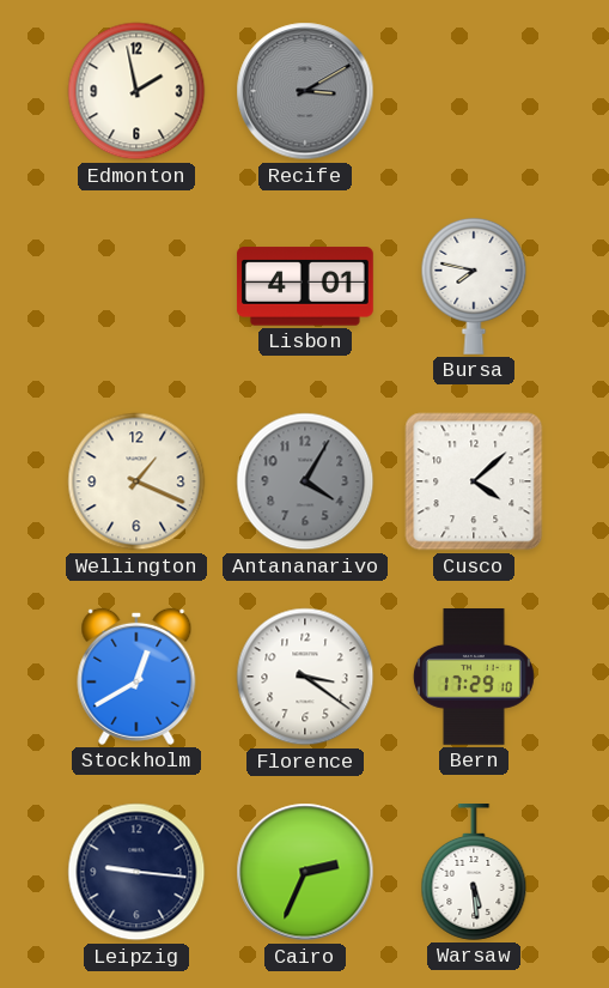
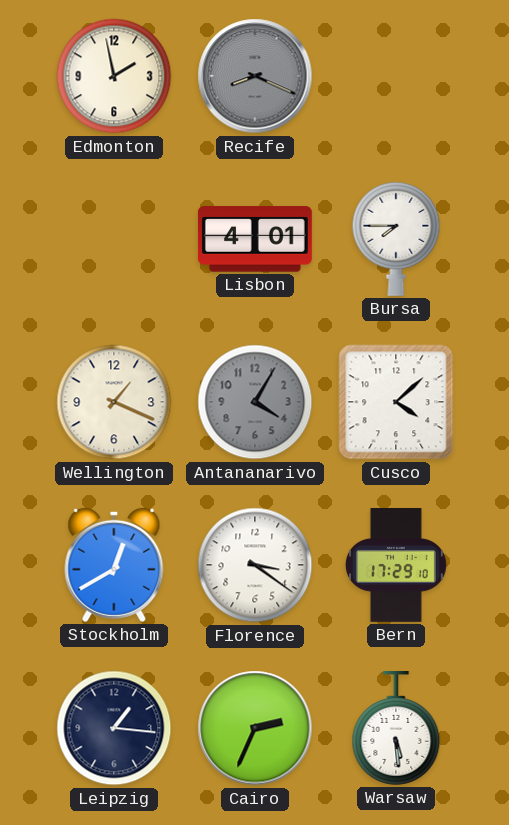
Recife: 3:10 -> 8:19
Bursa: 7:47 -> 7:45
Leipzig: 9:16 -> 1:16
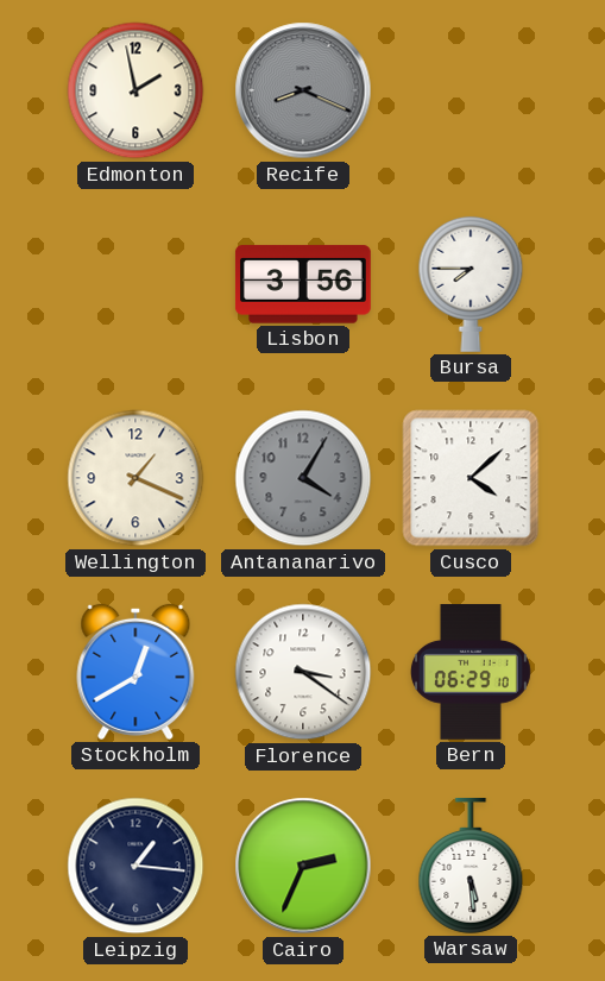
Lisbon: 4:01 -> 3:56
Bern: 17:29 -> 06:29
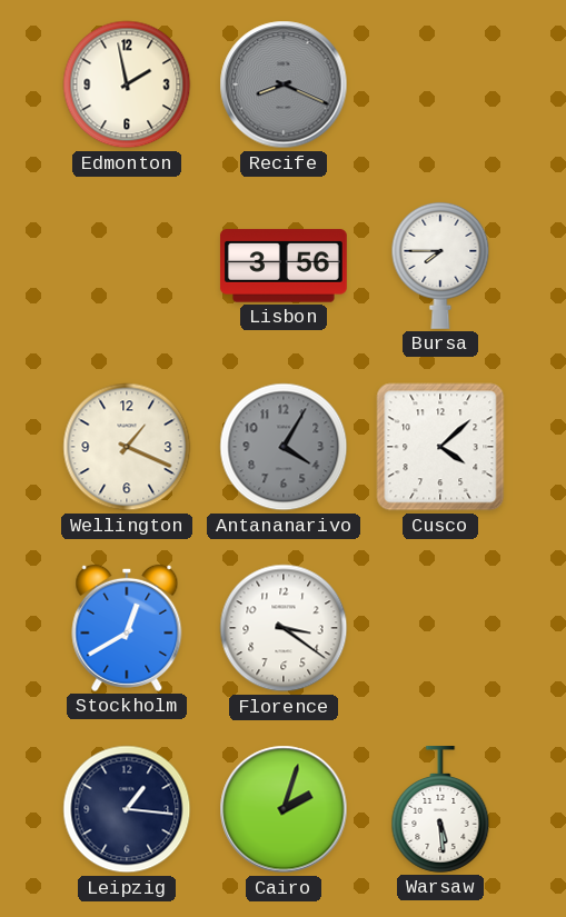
Bern: 06:29 -> none
Cairo: 2:34 -> 2:03
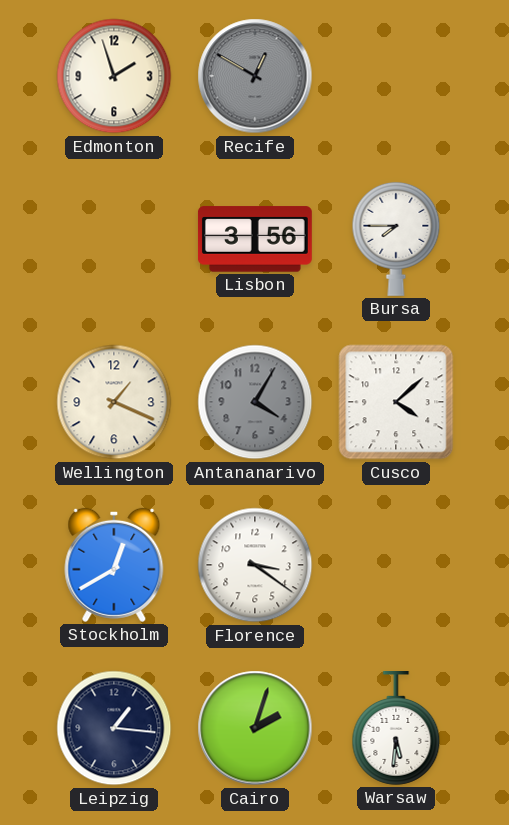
Edmonton: 1:58 -> 1:57
Recife: 8:19 -> 12:50
Warsaw: 5:29 -> 5:31
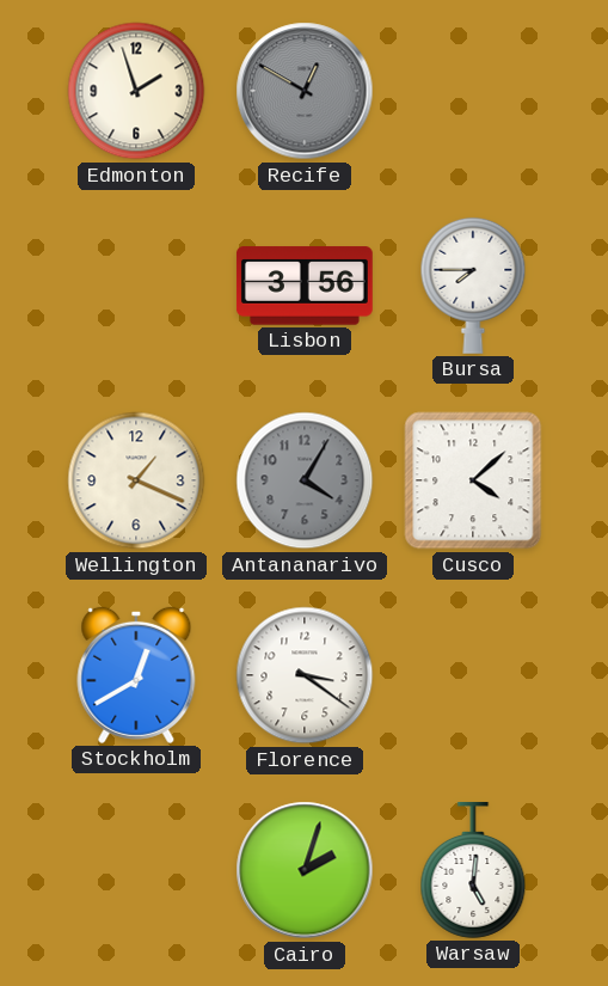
Leipzig: 1:16 -> none
Warsaw: 5:31 -> 5:01
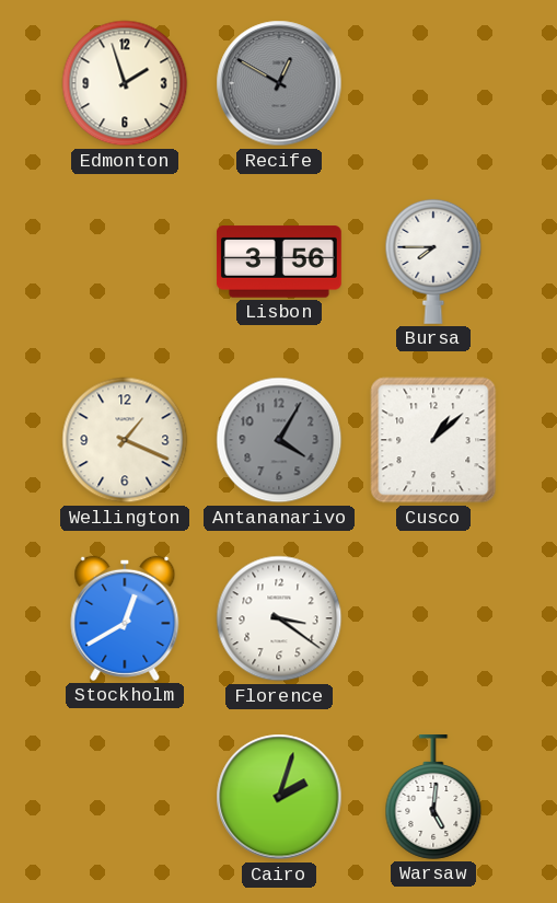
Cusco: 4:08 -> 1:08
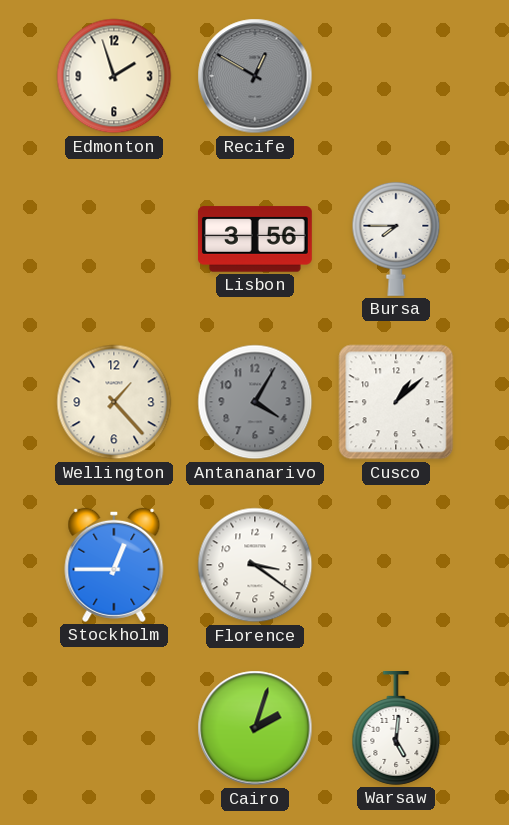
Wellington: 1:19 -> 1:23
Stockholm: 12:40 -> 12:45
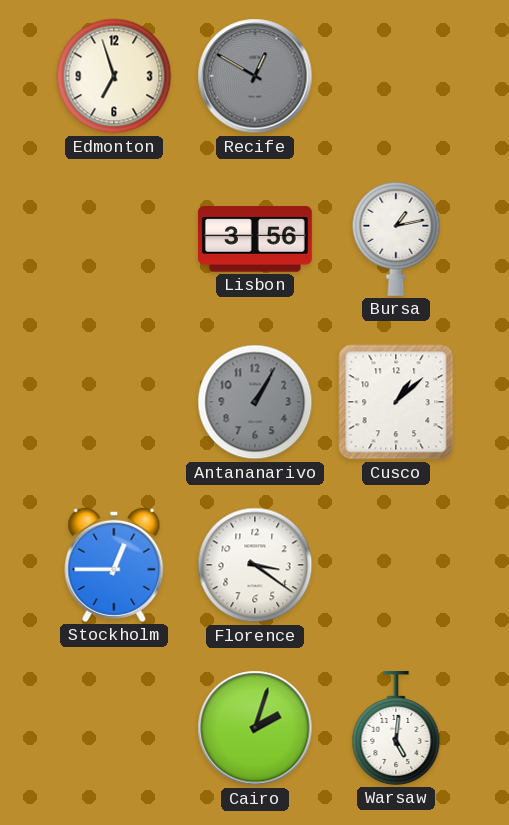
Edmonton: 1:57 -> 6:57
Bursa: 7:45 -> 1:13
Wellington: 1:23 -> none
Antananarivo: 4:05 -> 1:05
